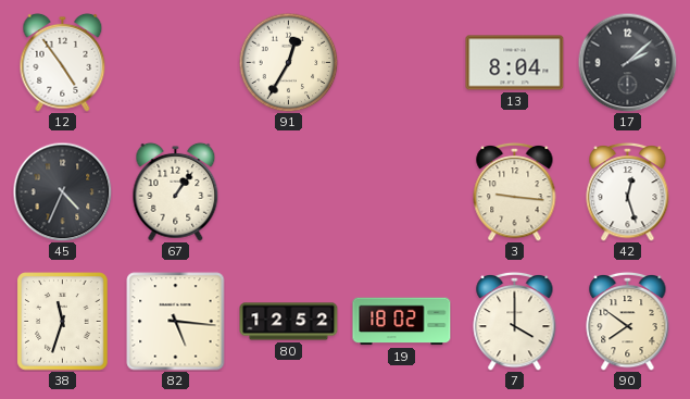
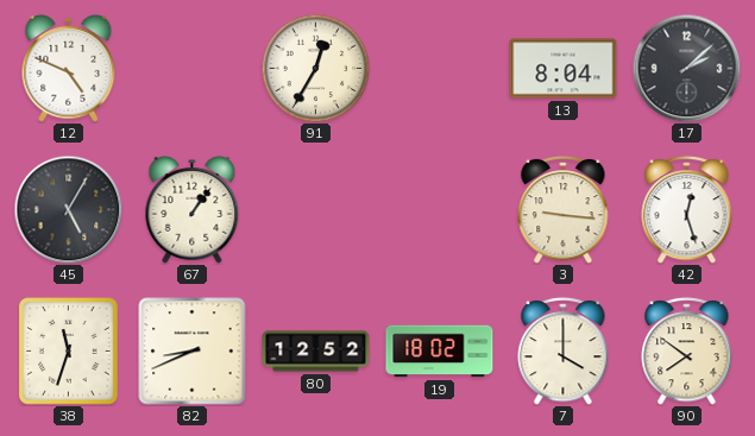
12: 4:54 -> 4:49
45: 4:34 -> 5:05
82: 5:16 -> 8:41
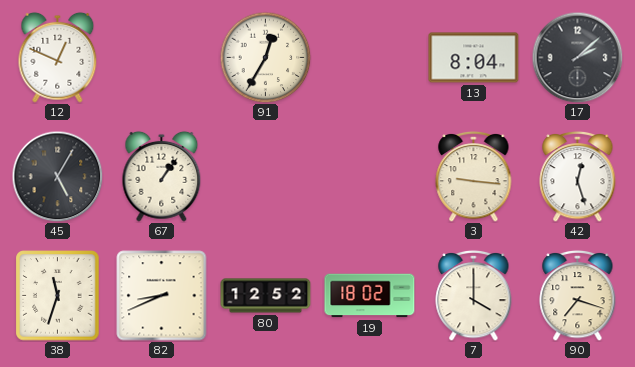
12: 4:49 -> 12:49
90: 7:51 -> 7:18
